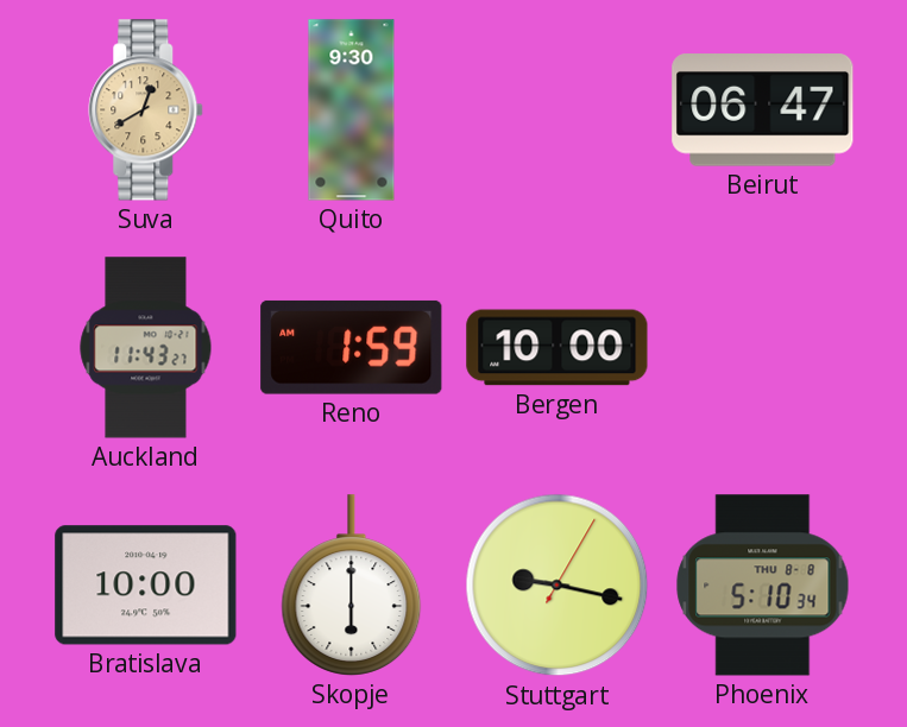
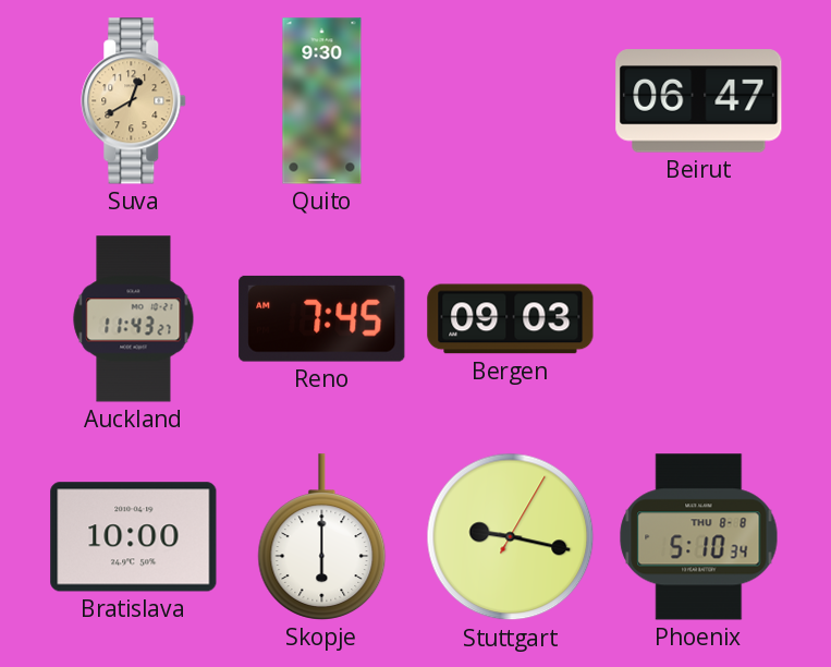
Reno: 1:59 -> 7:45
Bergen: 10:00 -> 09:03
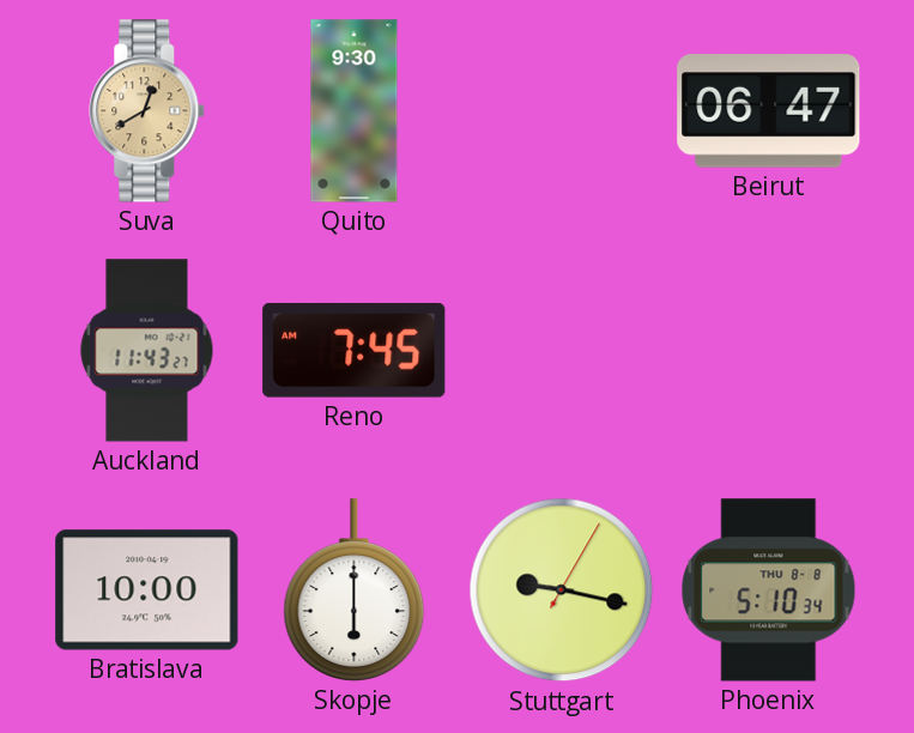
Bergen: 09:03 -> none
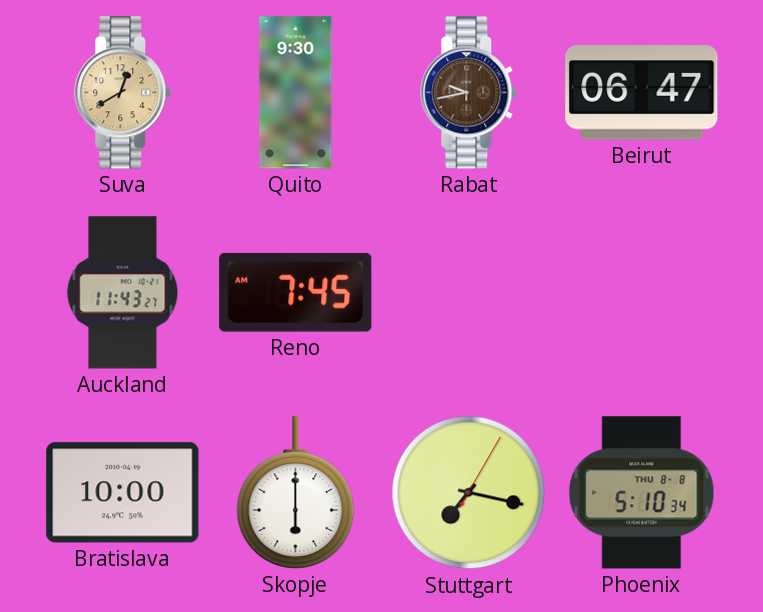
Rabat: none -> 9:43
Stuttgart: 9:17 -> 7:17
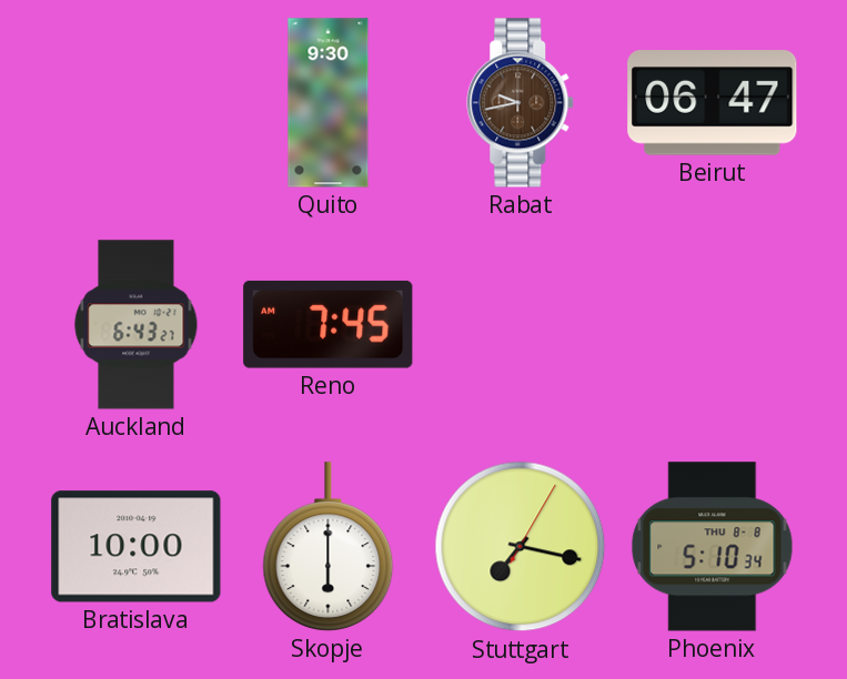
Suva: 12:40 -> none
Auckland: 11:43 -> 6:43
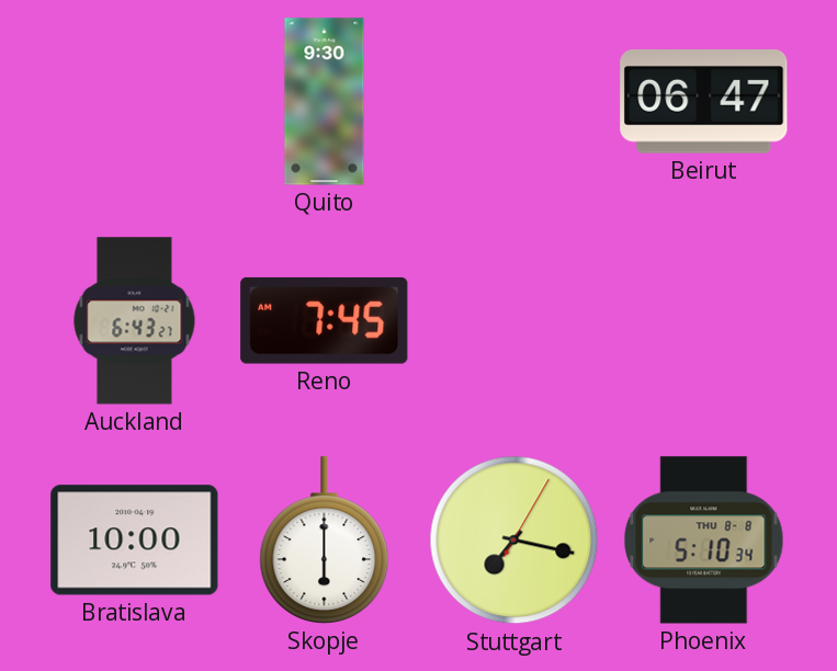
Rabat: 9:43 -> none
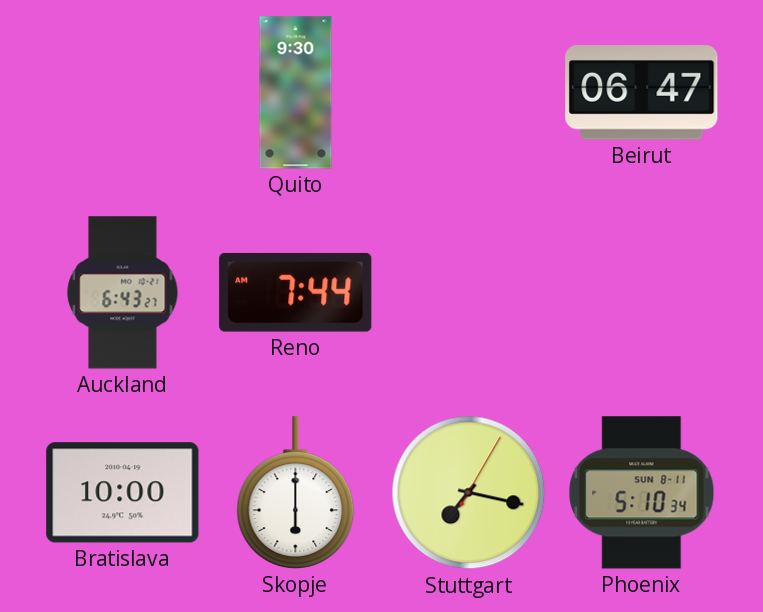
Reno: 7:45 -> 7:44
Phoenix date: THU 8-8 -> SUN 8-11
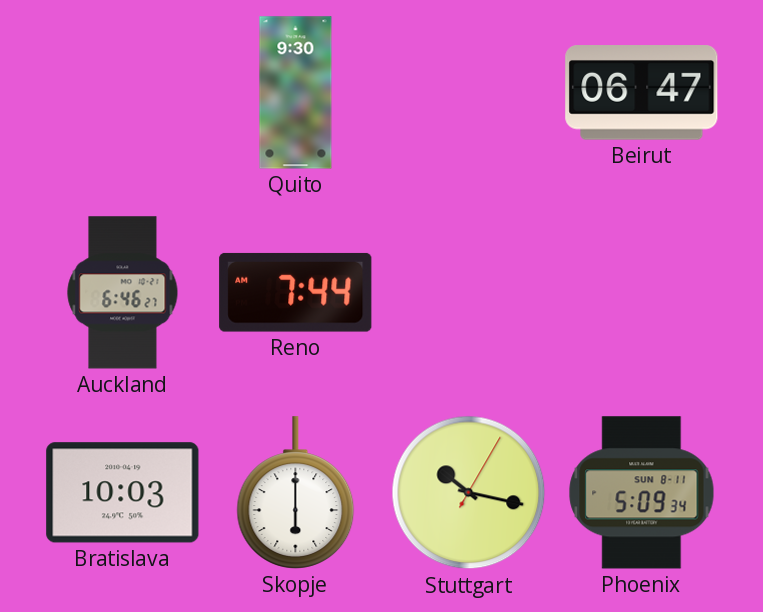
Auckland: 6:43 -> 6:46
Bratislava: 10:00 -> 10:03
Stuttgart: 7:17 -> 10:17
Phoenix: 5:10 -> 5:09
